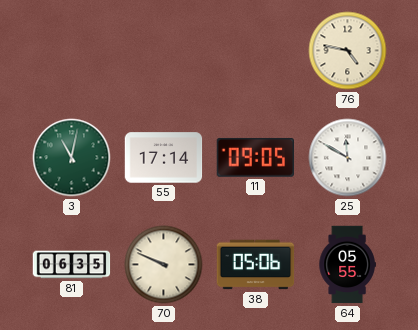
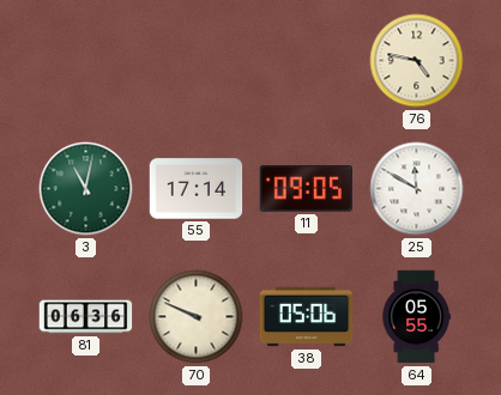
81: 06:35 -> 06:36
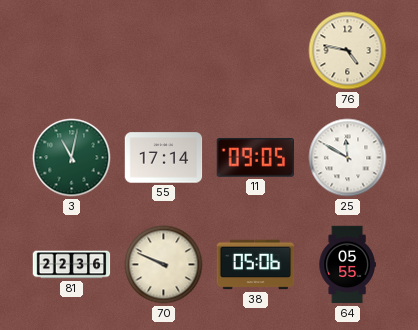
81: 06:36 -> 22:36
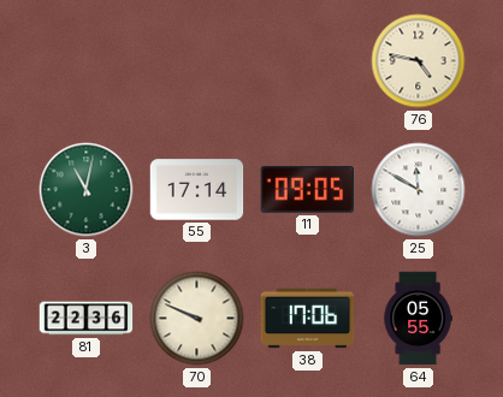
38: 05:06 -> 17:06
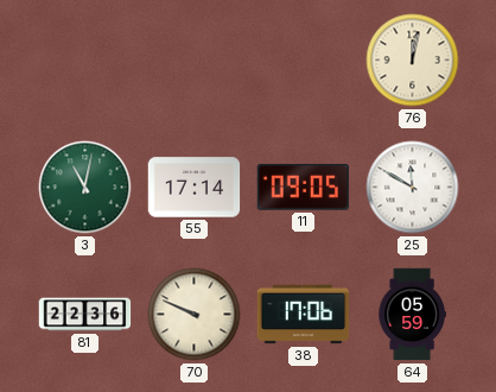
76: 4:47 -> 12:02
64: 05:55 -> 05:59
